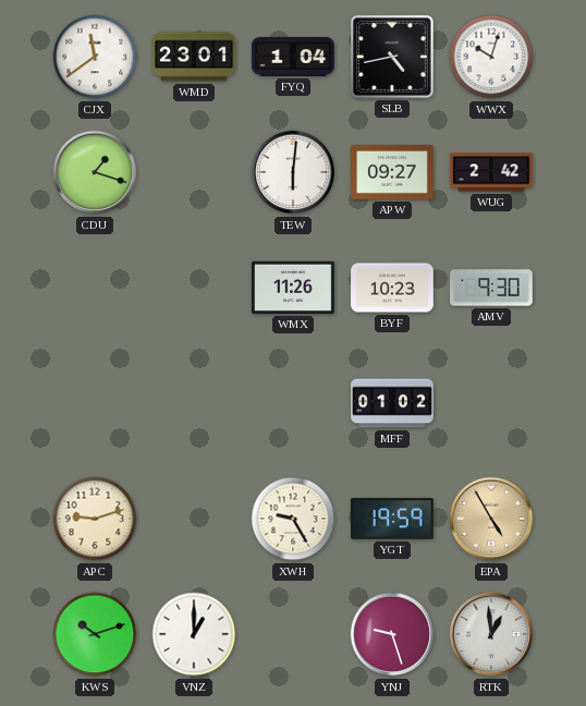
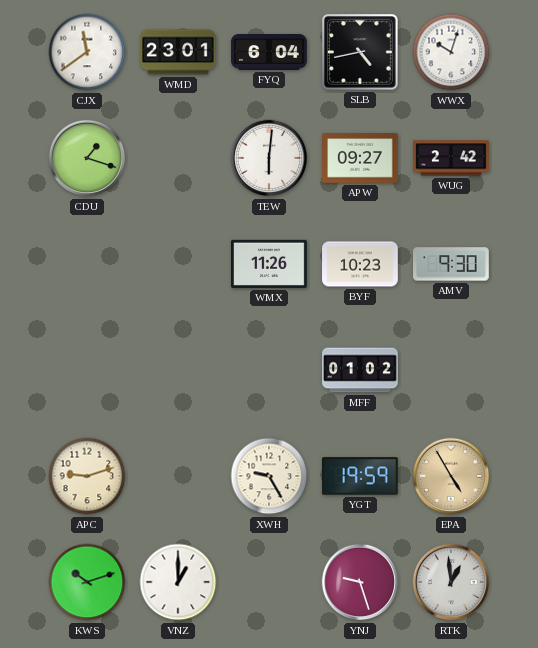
FYQ: 1:04 -> 6:04
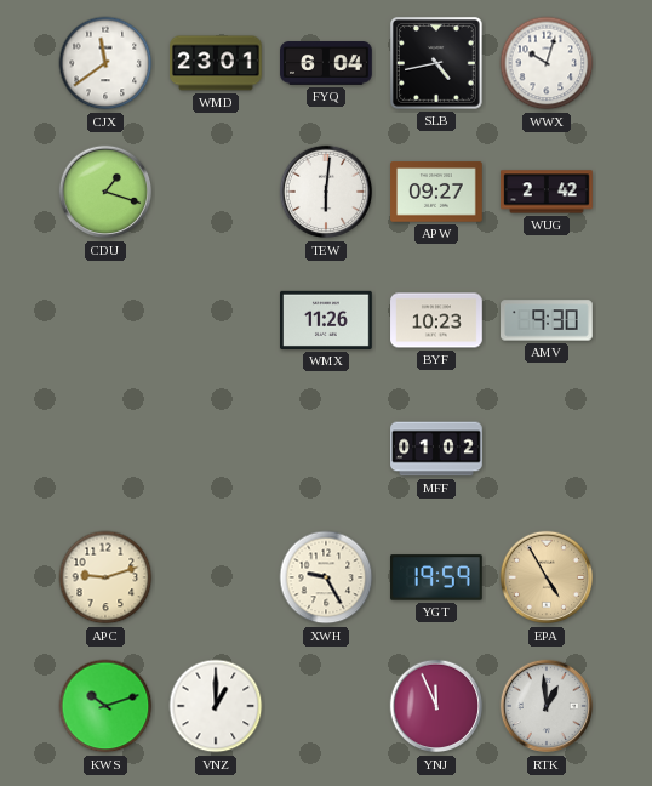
YNJ: 9:27 -> 11:56
